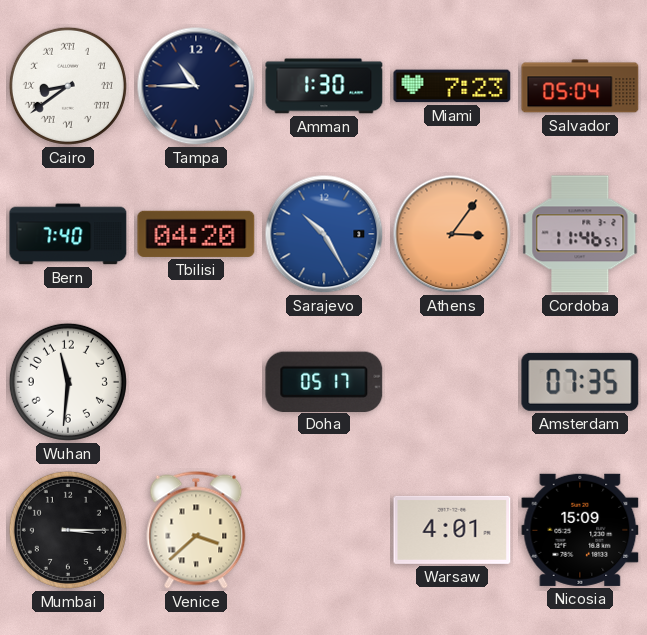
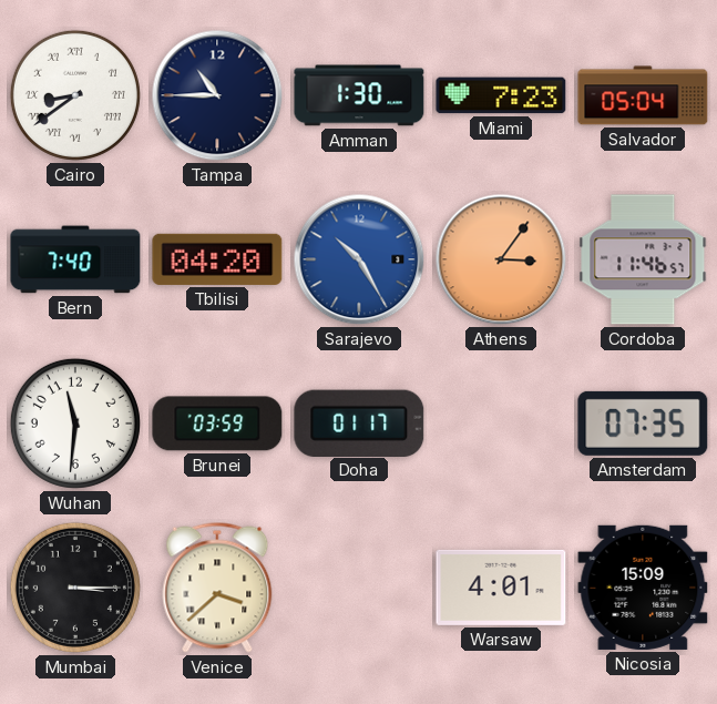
Brunei: none -> 03:59
Doha: 05:17 -> 01:17
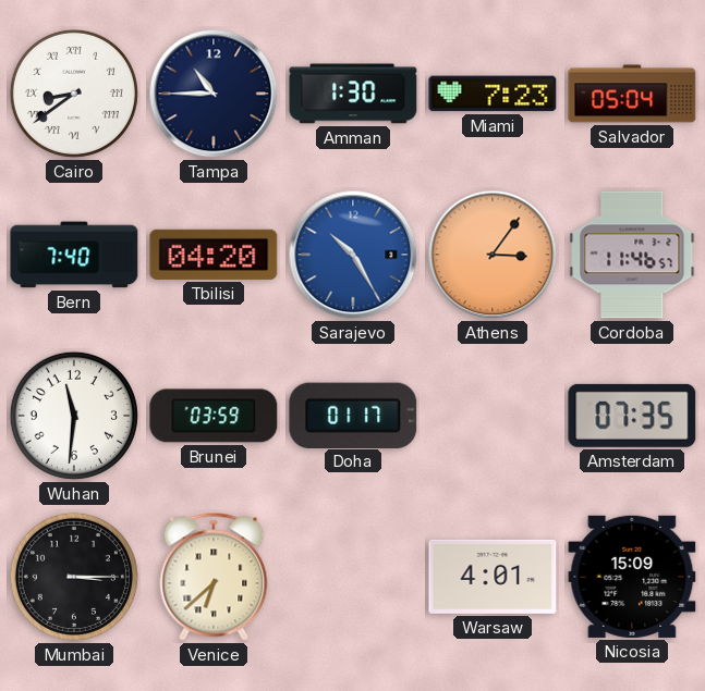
Venice: 3:38 -> 6:38
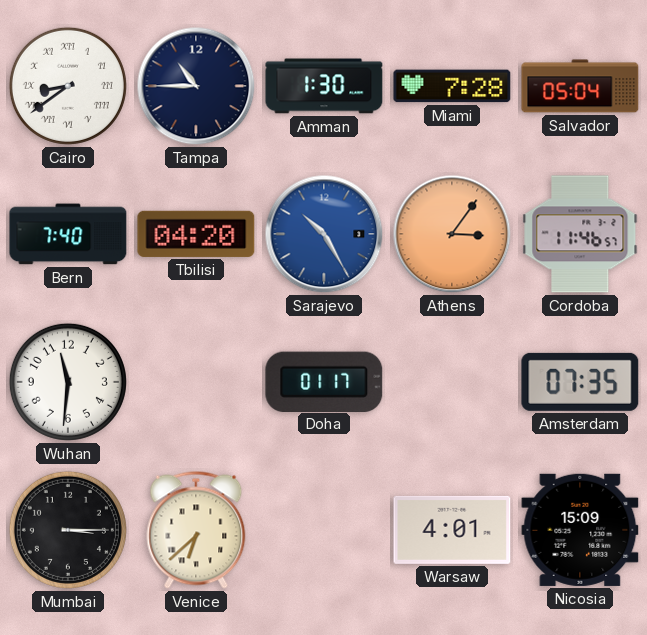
Miami: 7:23 -> 7:28
Brunei: 03:59 -> none
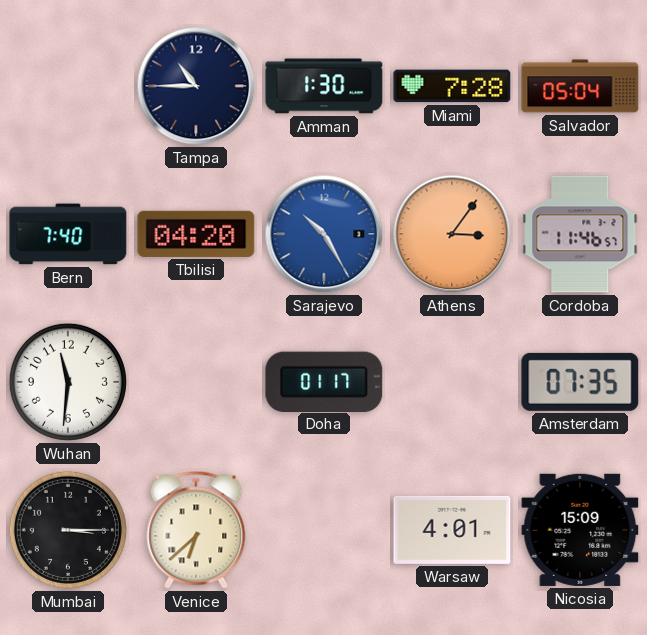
Cairo: 8:39 -> none
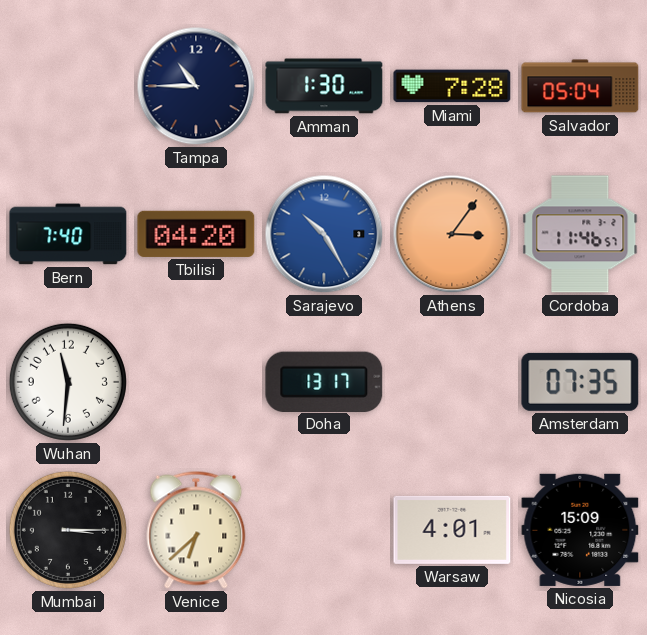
Doha: 01:17 -> 13:17
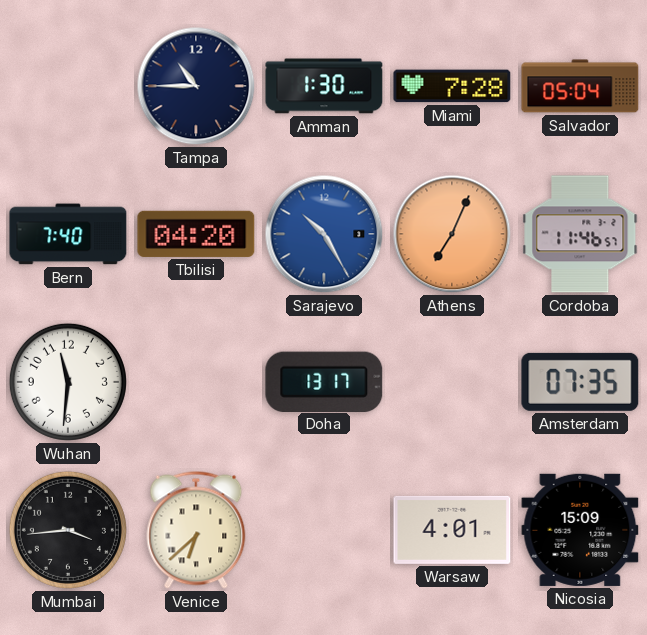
Athens: 3:06 -> 7:04
Mumbai: 3:15 -> 3:44
